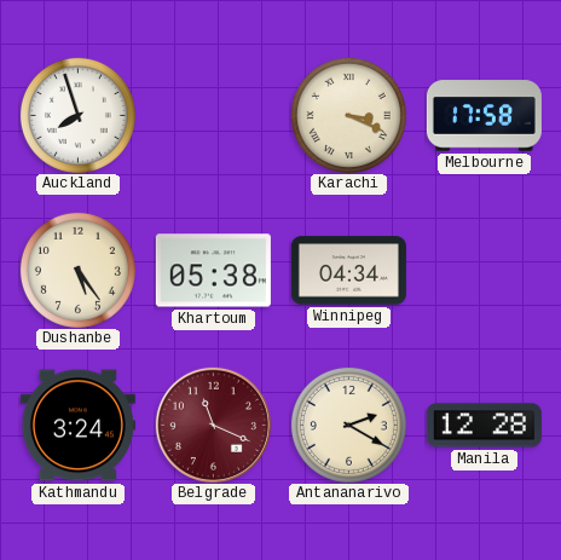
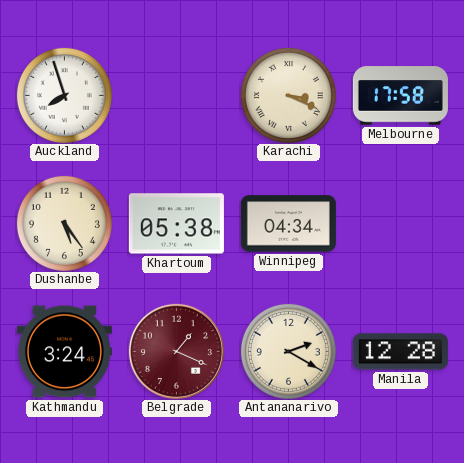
Belgrade: 11:19 -> 1:19
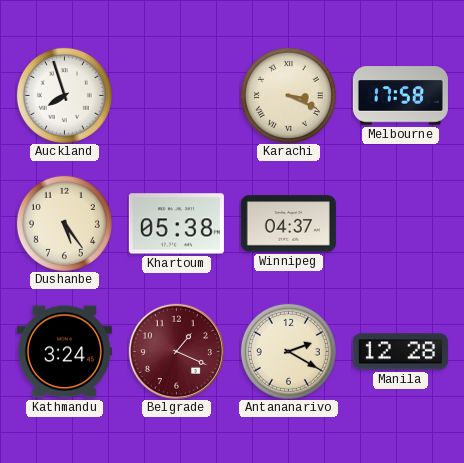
Winnipeg: 04:34 -> 04:37
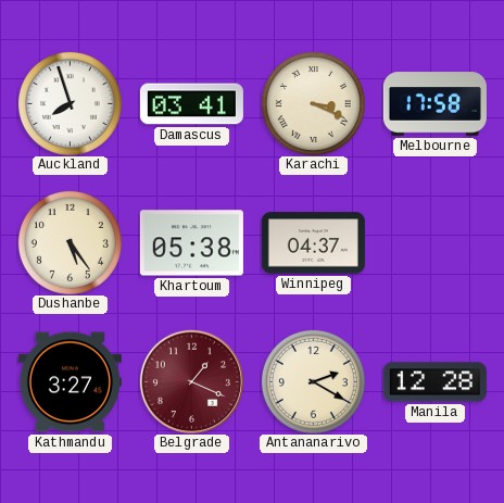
Damascus: none -> 03:41
Kathmandu: 3:24 -> 3:27
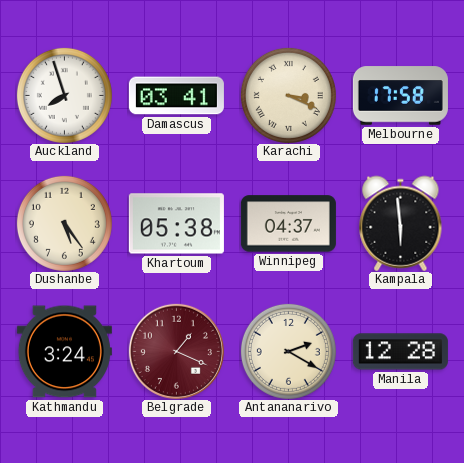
Kampala: none -> 5:59
Kathmandu: 3:27 -> 3:24
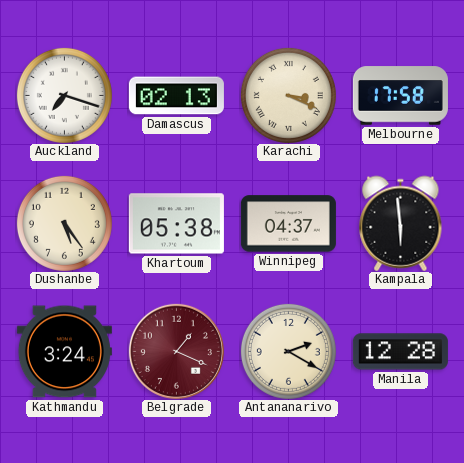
Auckland: 7:57 -> 7:18
Damascus: 03:41 -> 02:13
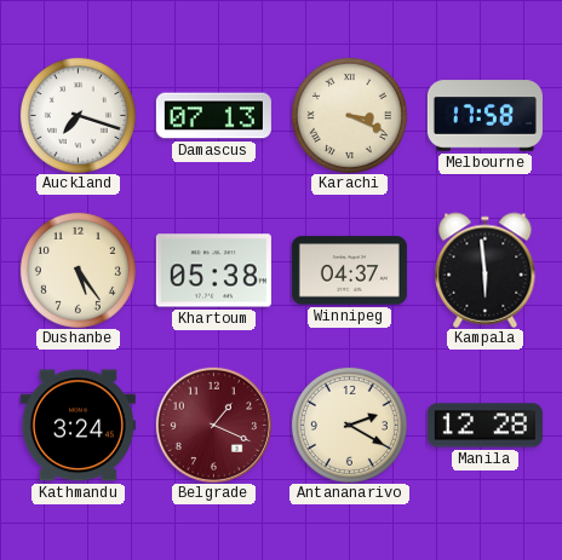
Damascus: 02:13 -> 07:13
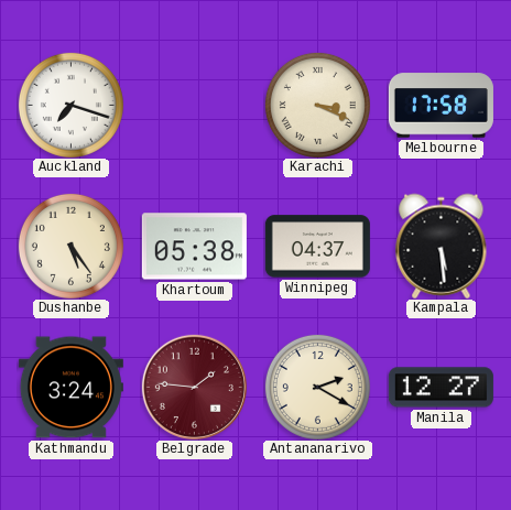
Damascus: 07:13 -> none
Kampala: 5:59 -> 5:29
Belgrade: 1:19 -> 1:46
Manila: 12:28 -> 12:27
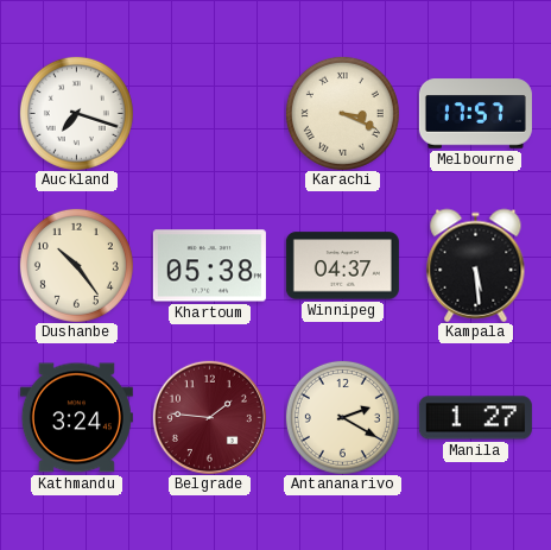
Melbourne: 17:58 -> 17:57
Dushanbe: 5:24 -> 10:24
Manila: 12:27 -> 1:27
